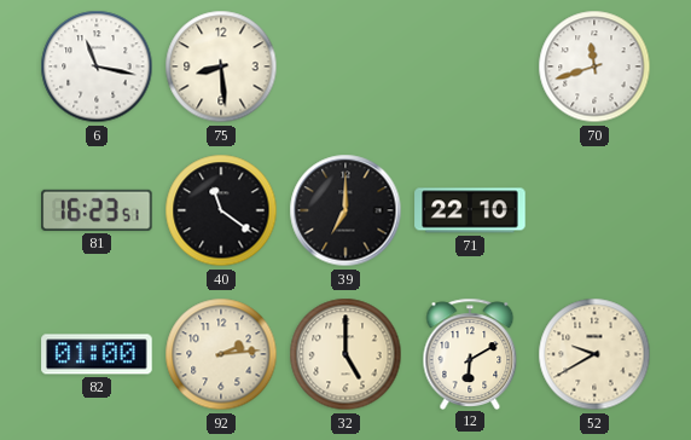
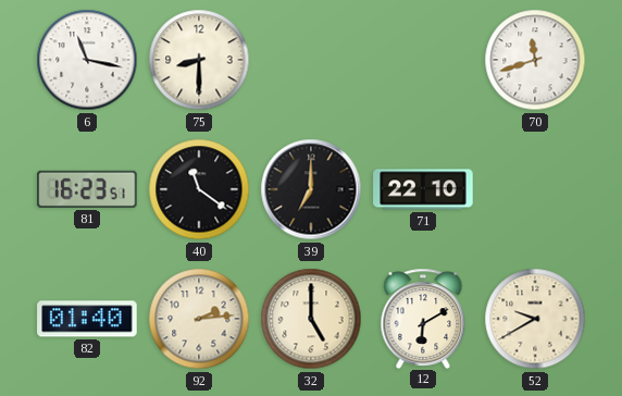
75: 8:29 -> 8:30
82: 01:00 -> 01:40
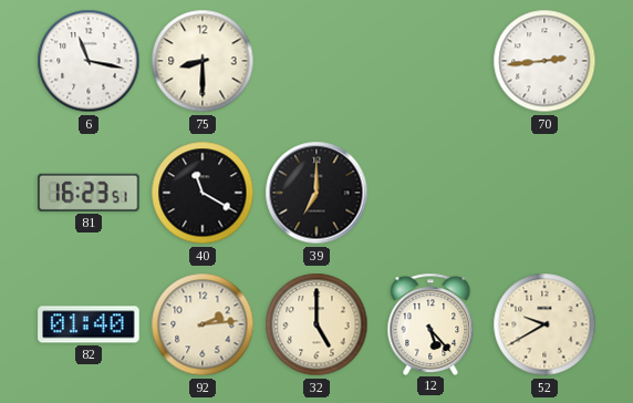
70: 11:42 -> 2:44
40: 11:21 -> 11:20
71: 22:10 -> none
12: 6:10 -> 5:23
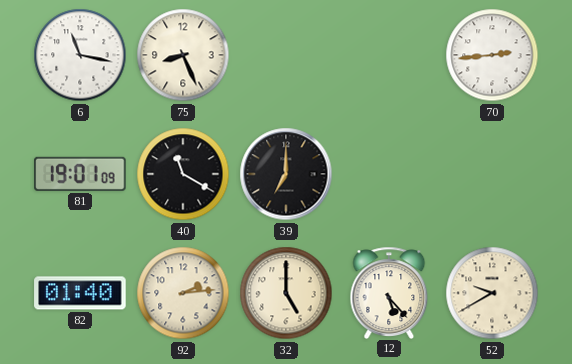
75: 8:30 -> 8:26
81: 16:23 -> 19:01
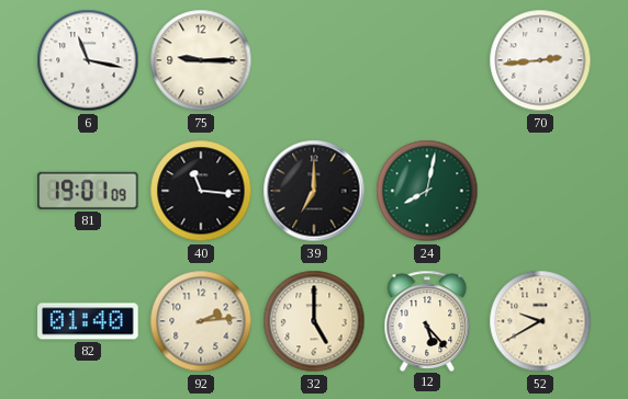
75: 8:26 -> 9:15
40: 11:20 -> 11:16
24: none -> 8:02
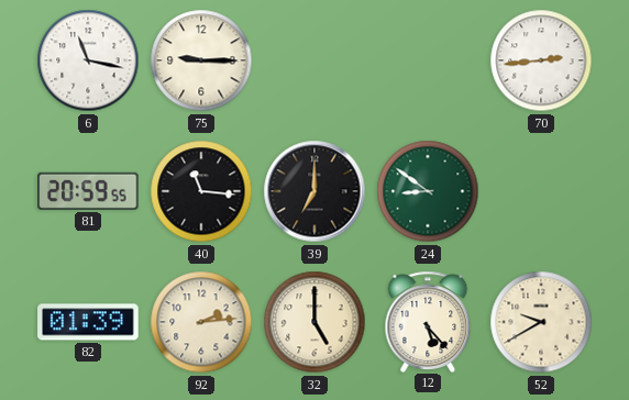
81: 19:01 -> 20:59
24: 8:02 -> 8:51
82: 01:40 -> 01:39
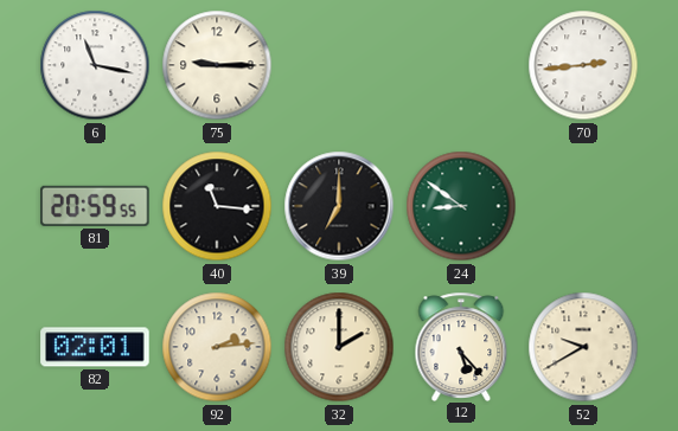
82: 01:39 -> 02:01
32: 5:00 -> 2:00
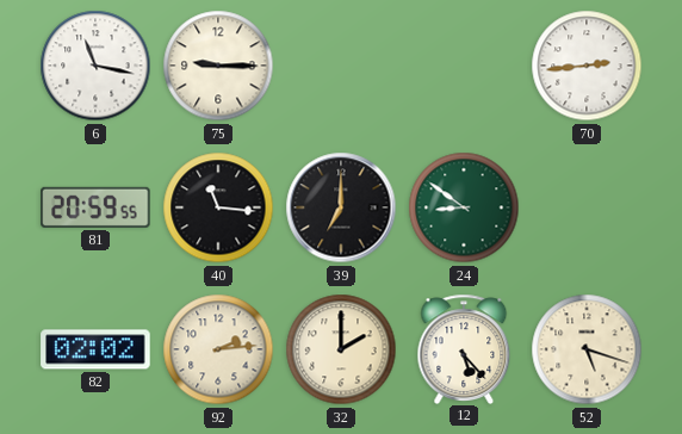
82: 02:01 -> 02:02
52: 9:40 -> 5:18
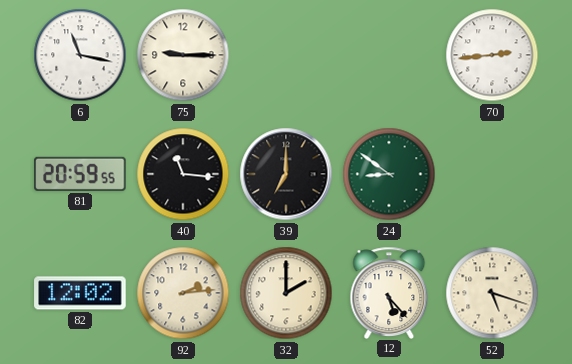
82: 02:02 -> 12:02
